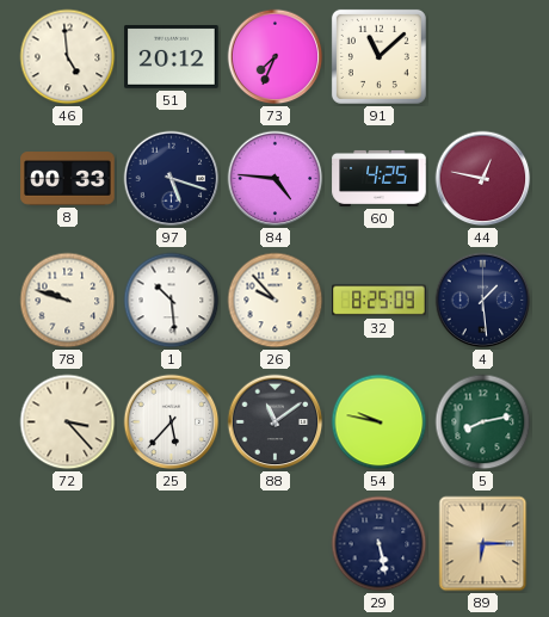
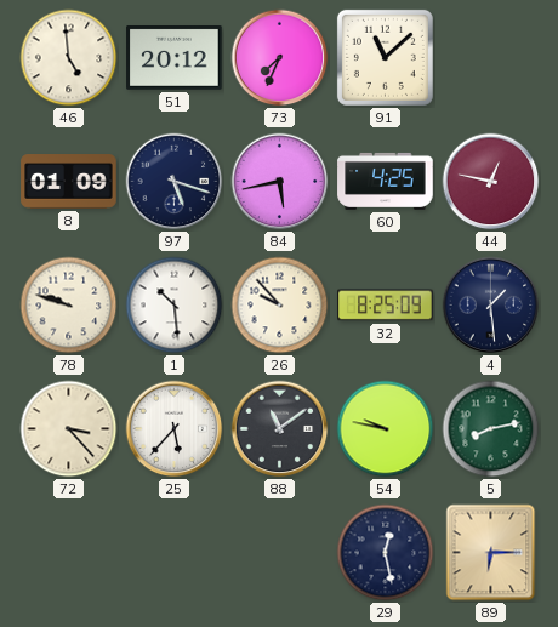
8: 00:33 -> 01:09
84: 4:46 -> 5:43
29: 5:28 -> 12:28
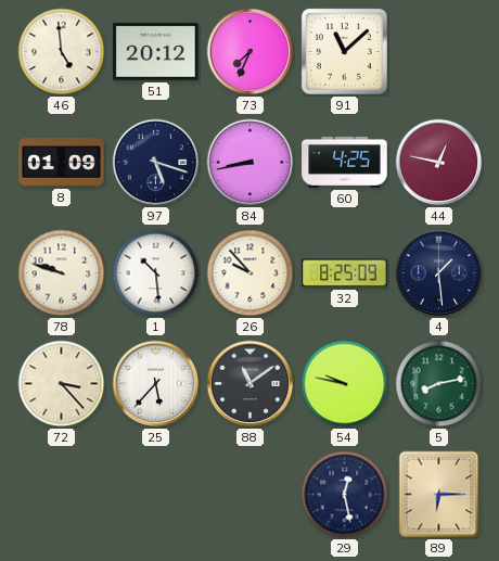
84: 5:43 -> 8:43
